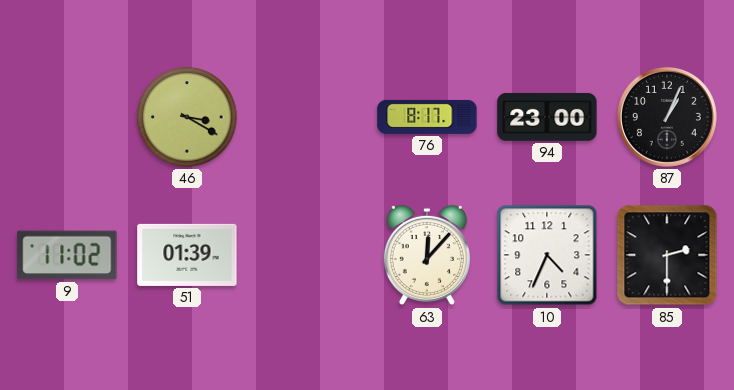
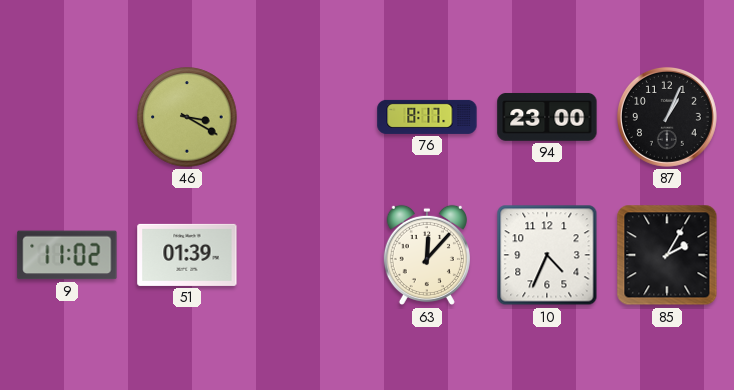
85: 2:30 -> 2:05
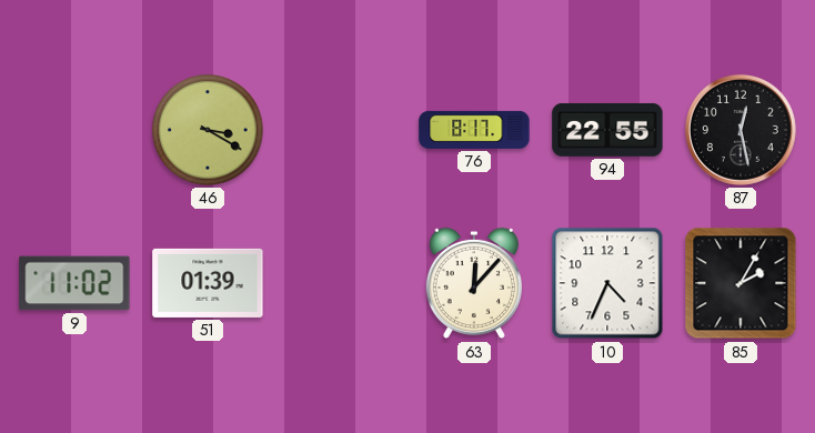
94: 23:00 -> 22:55
87: 1:04 -> 12:28
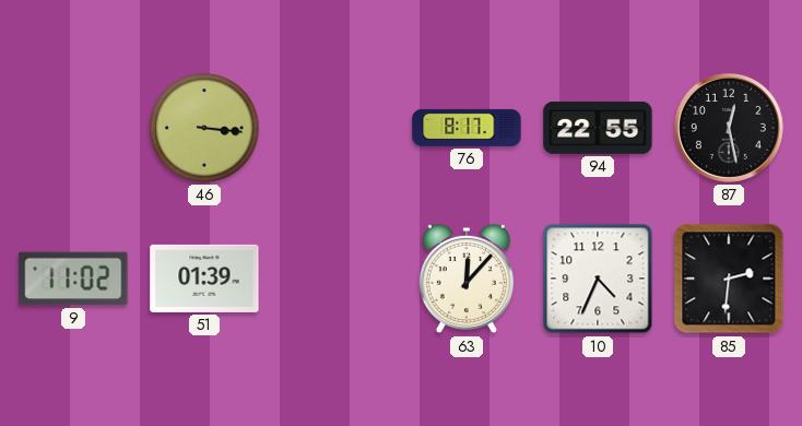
46: 3:20 -> 3:16
85: 2:05 -> 2:31
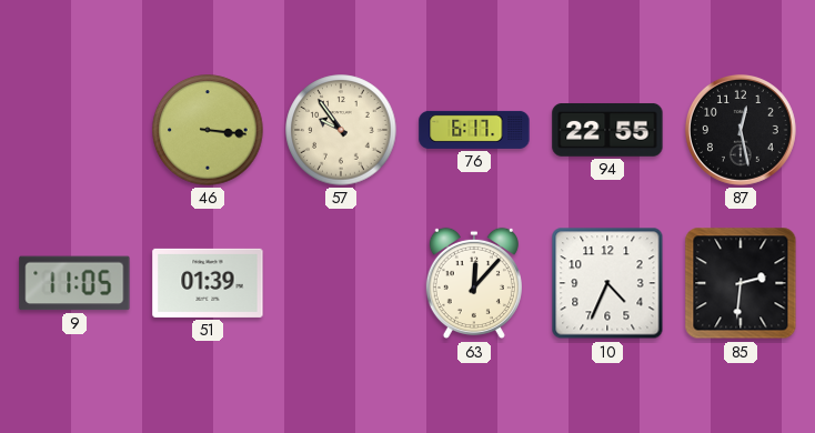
57: none -> 9:54
76: 8:17 -> 6:17
9: 11:02 -> 11:05
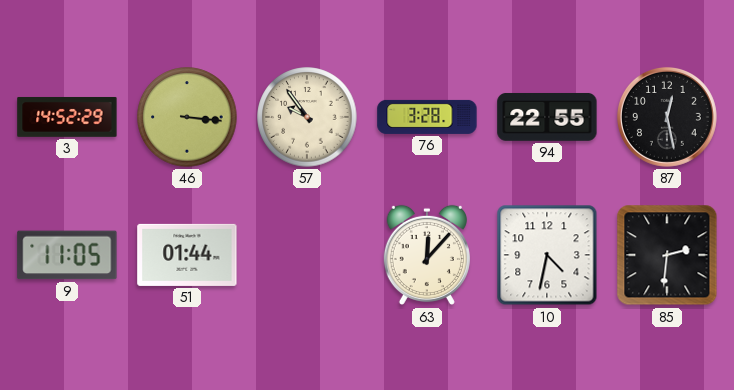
3: none -> 14:52
76: 6:17 -> 3:28
51: 01:39 -> 01:44
10: 4:34 -> 4:32
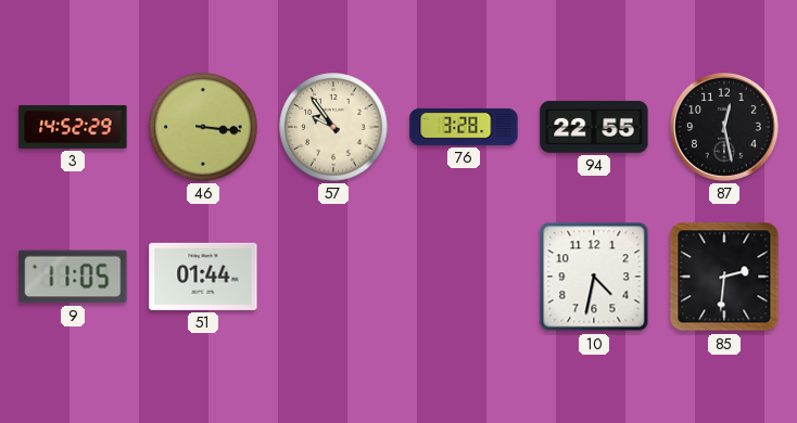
63: 12:07 -> none
